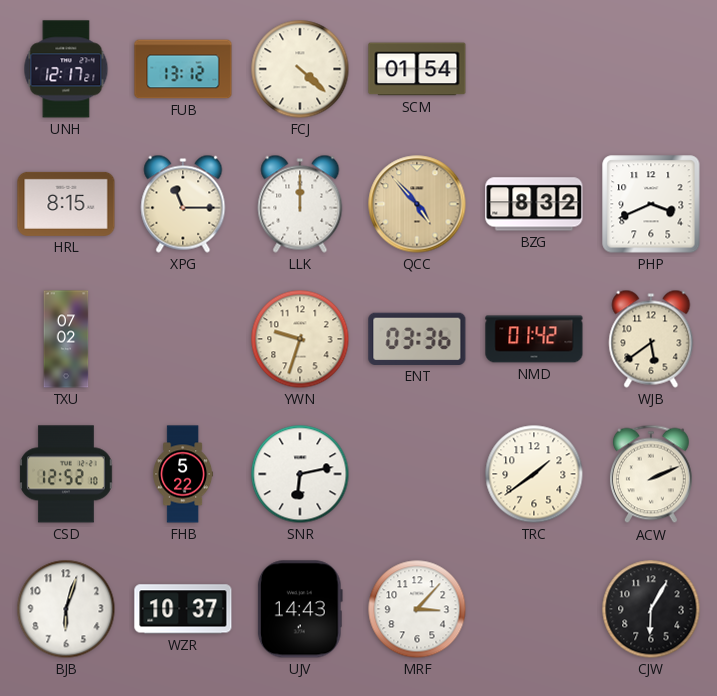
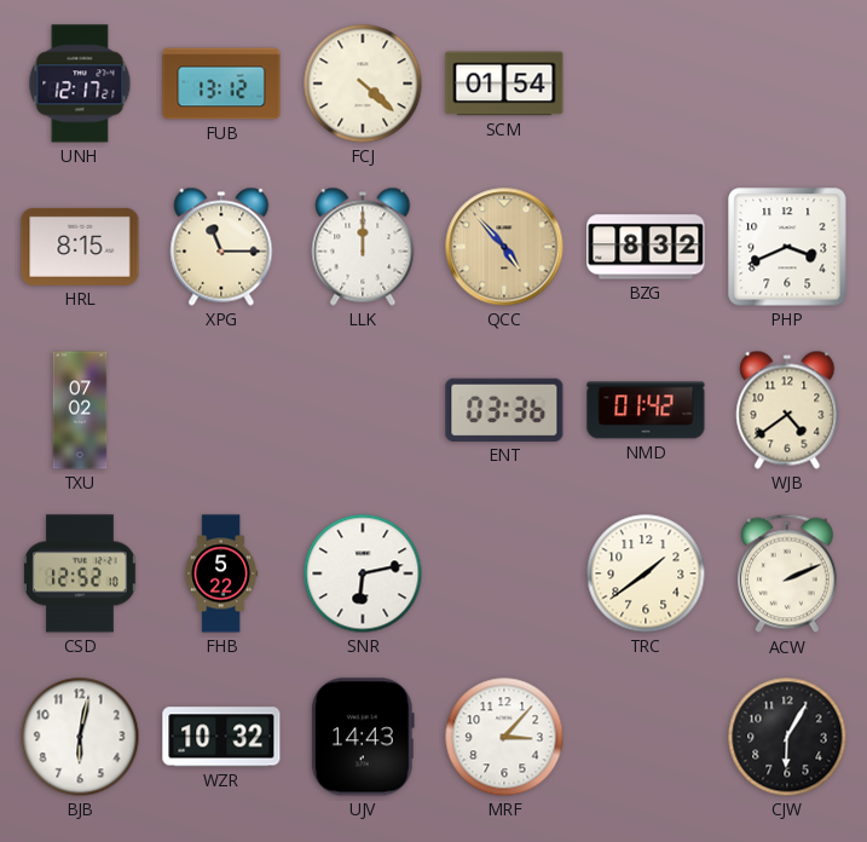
YWN: 9:33 -> none
WJB: 5:39 -> 4:39
BJB: 6:03 -> 6:02
WZR: 10:37 -> 10:32
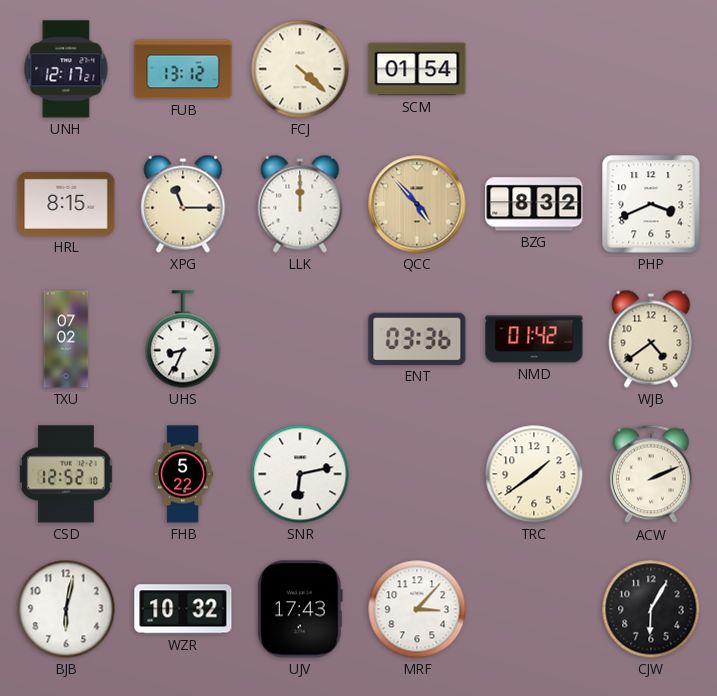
UHS: none -> 8:34
UJV: 14:43 -> 17:43
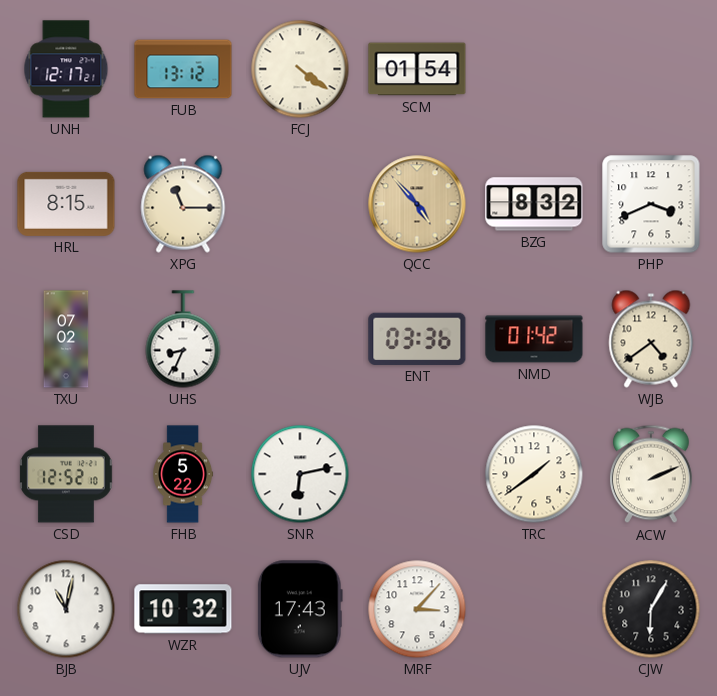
FCJ: 4:22 -> 4:21
LLK: 12:00 -> none
BJB: 6:02 -> 11:02
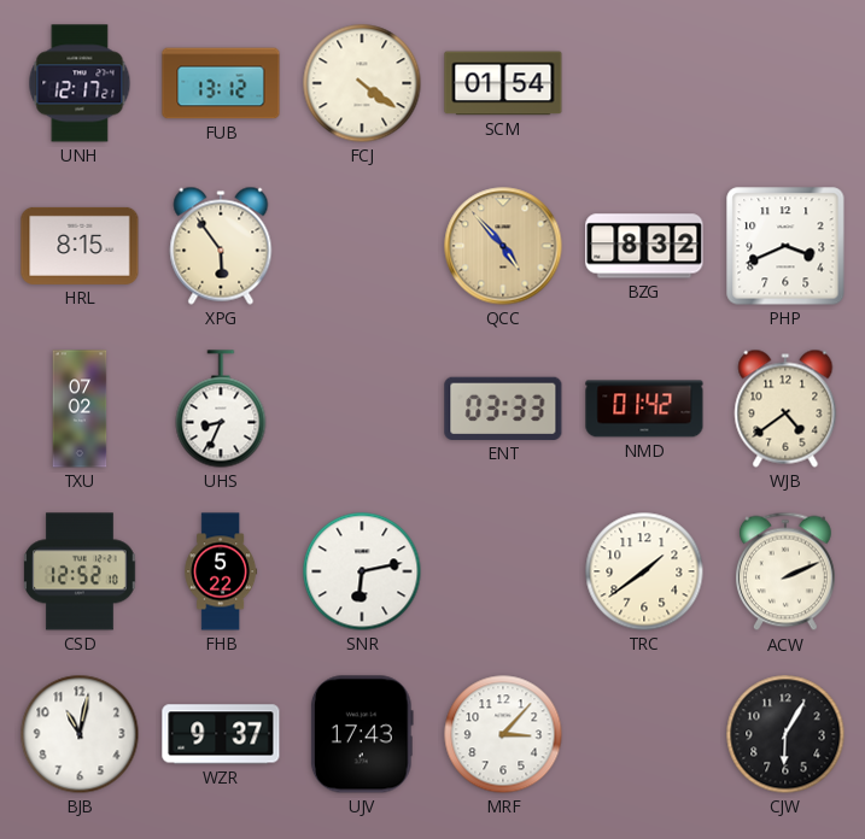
XPG: 11:15 -> 5:54
ENT: 03:36 -> 03:33
WZR: 10:32 -> 9:37
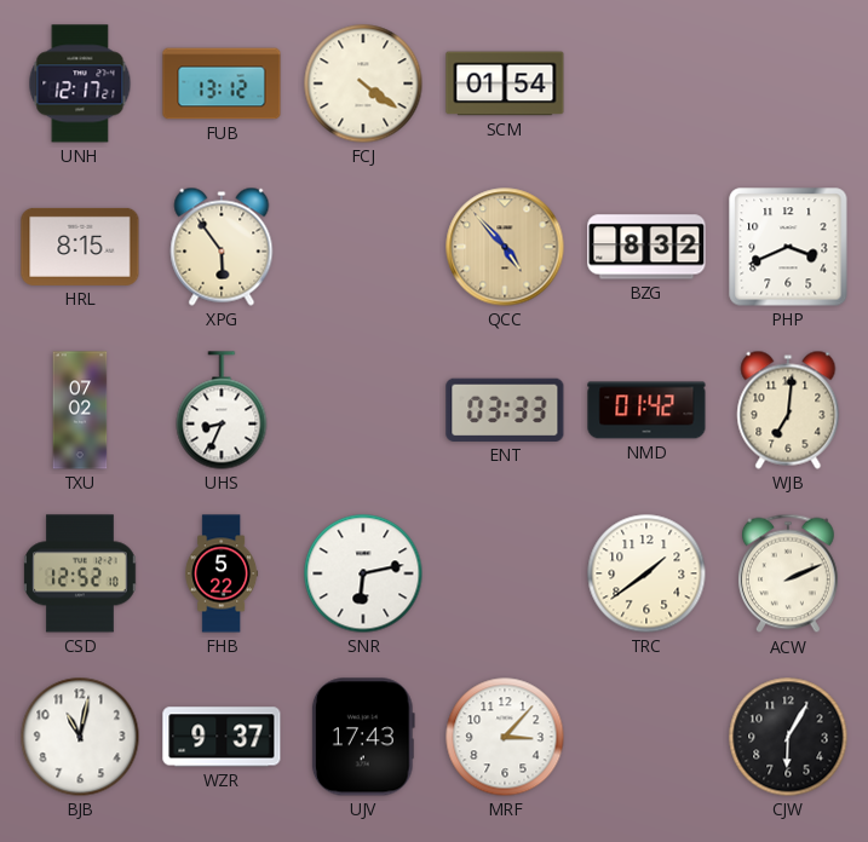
WJB: 4:39 -> 7:01
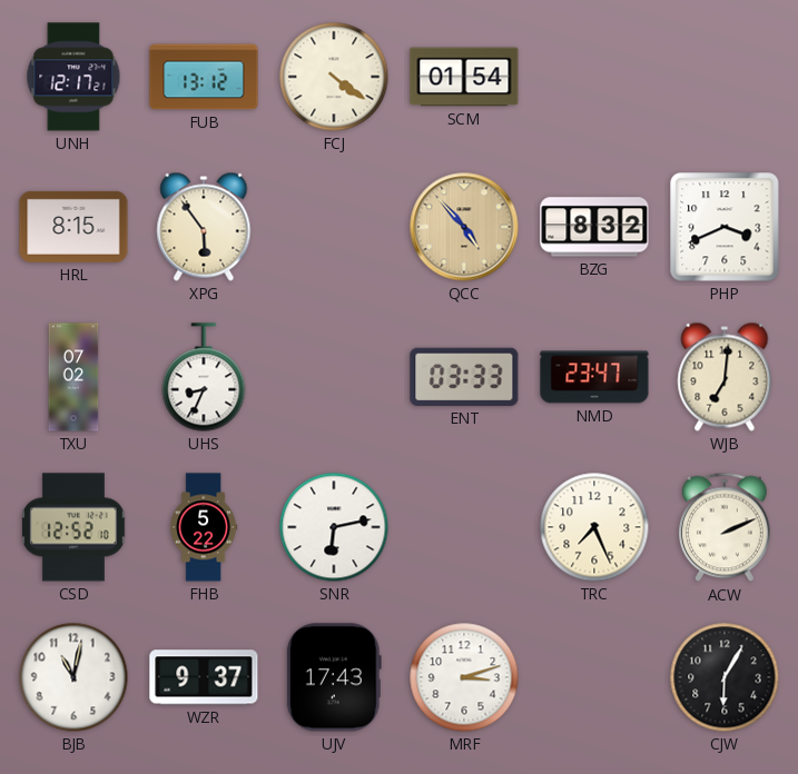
NMD: 01:42 -> 23:47
TRC: 1:39 -> 7:26
MRF: 3:07 -> 3:12
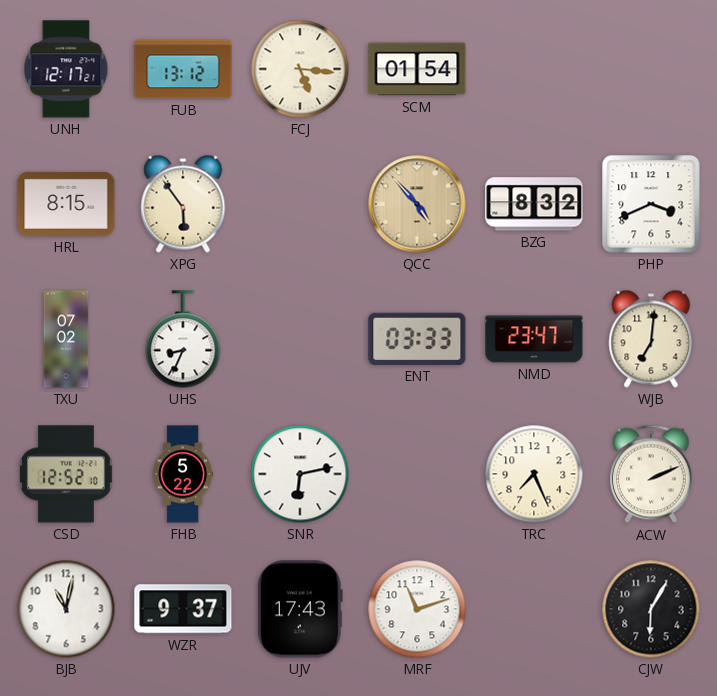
FCJ: 4:21 -> 5:16
MRF: 3:12 -> 11:12
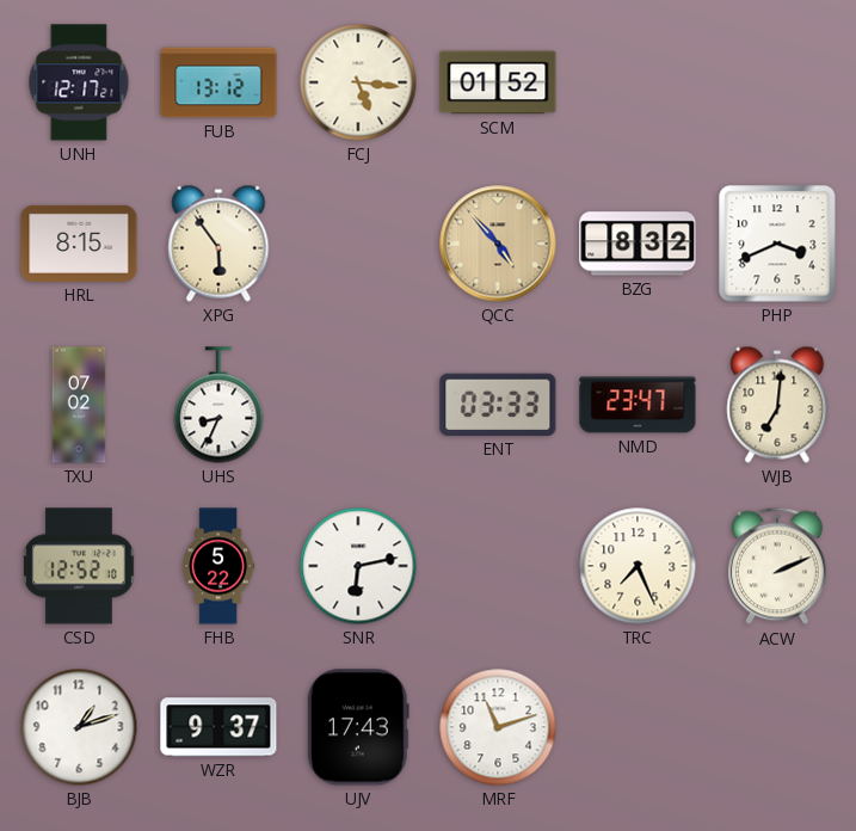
SCM: 01:54 -> 01:52
BJB: 11:02 -> 1:12
CJW: 6:05 -> none
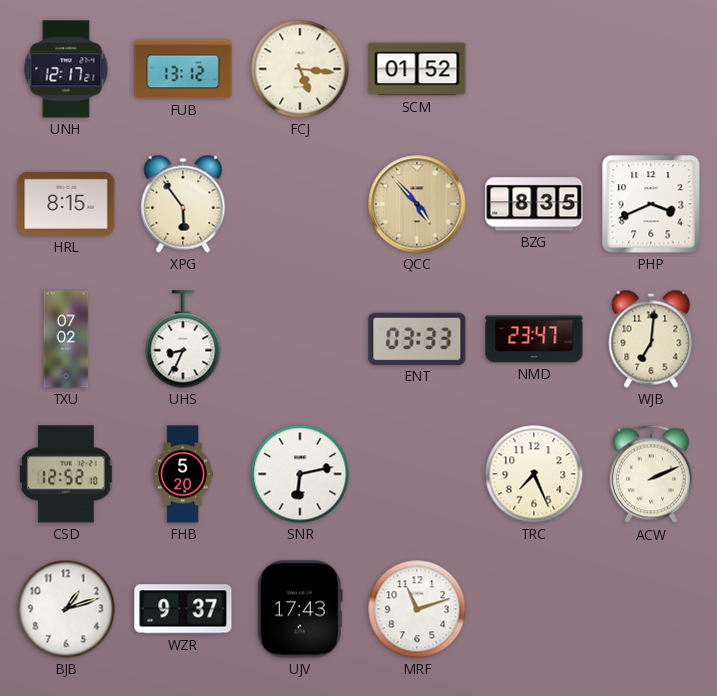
BZG: 8:32 -> 8:35
FHB: 5:22 -> 5:20
